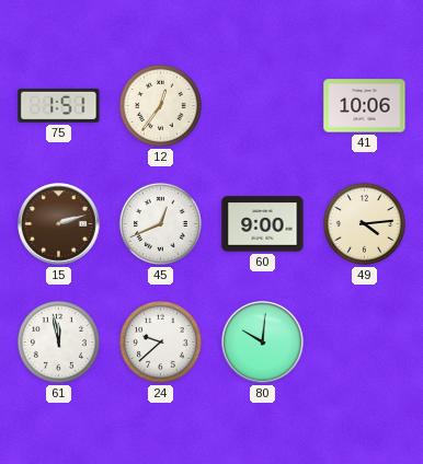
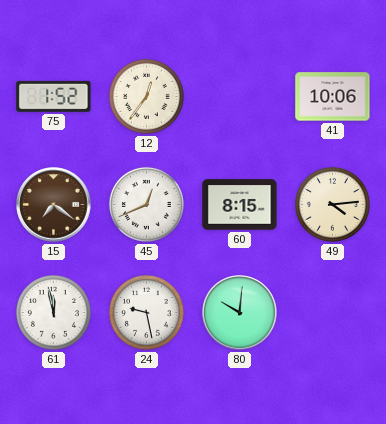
75: 1:51 -> 1:52
15: 2:12 -> 7:21
60: 9:00 -> 8:15
24: 9:38 -> 9:28
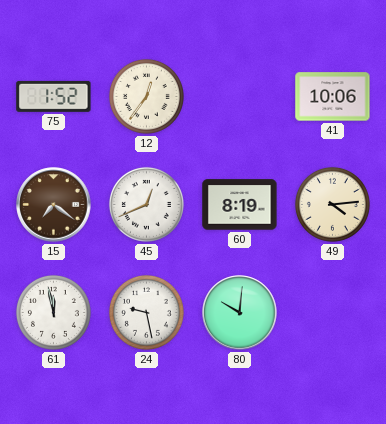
60: 8:15 -> 8:19
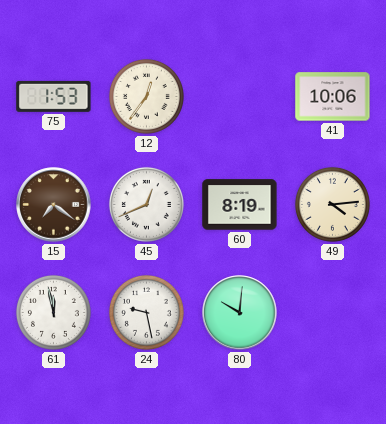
75: 1:52 -> 1:53
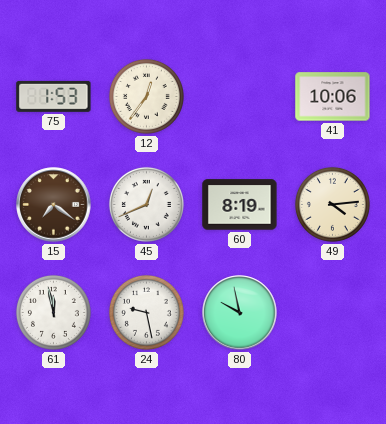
80: 10:01 -> 9:58
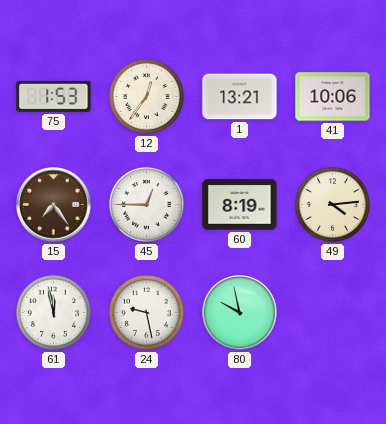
1: none -> 13:21
15: 7:21 -> 7:24
45: 12:41 -> 12:45
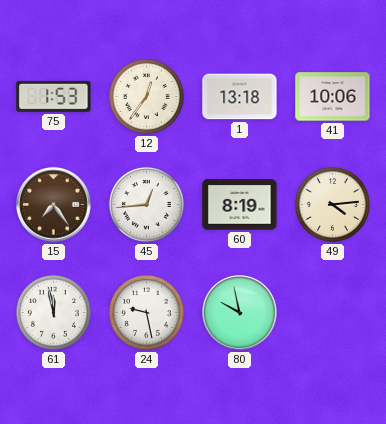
1: 13:21 -> 13:18
45: 12:45 -> 12:44
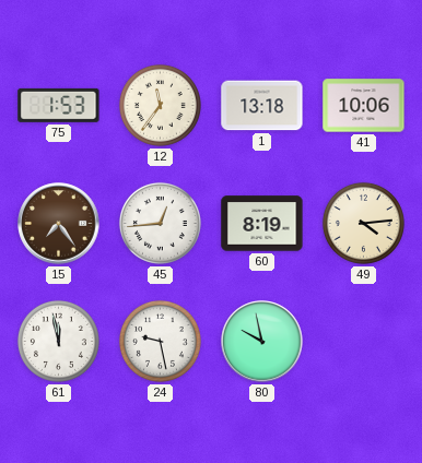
12: 12:36 -> 11:36
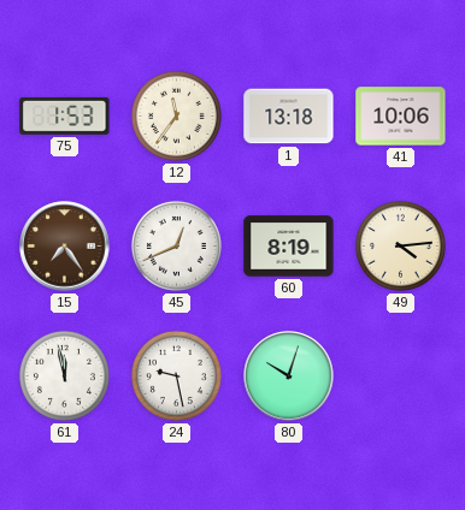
45: 12:44 -> 12:41
80: 9:58 -> 10:03
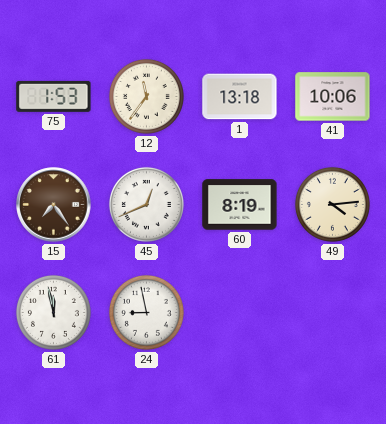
24: 9:28 -> 8:58
80: 10:03 -> none
